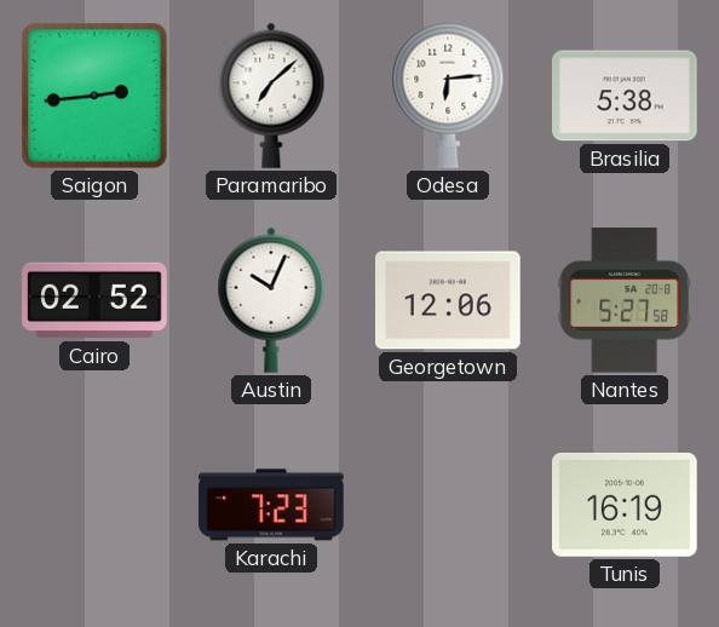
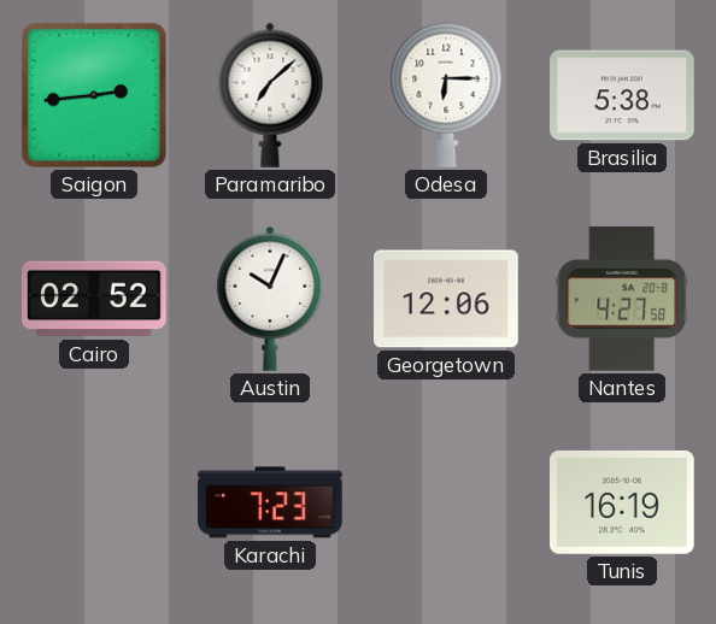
Odesa: 6:14 -> 6:15
Nantes: 5:27 -> 4:27
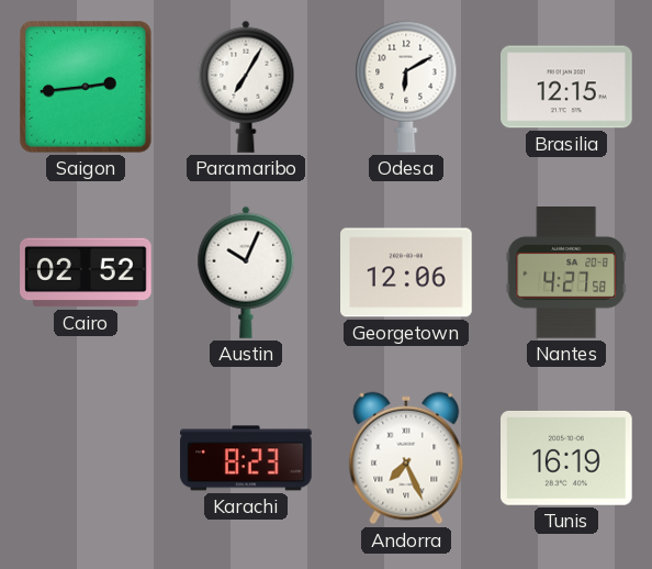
Paramaribo: 7:08 -> 7:05
Odesa: 6:15 -> 6:10
Brasilia: 5:38 -> 12:15
Karachi: 7:23 -> 8:23
Andorra: none -> 7:26
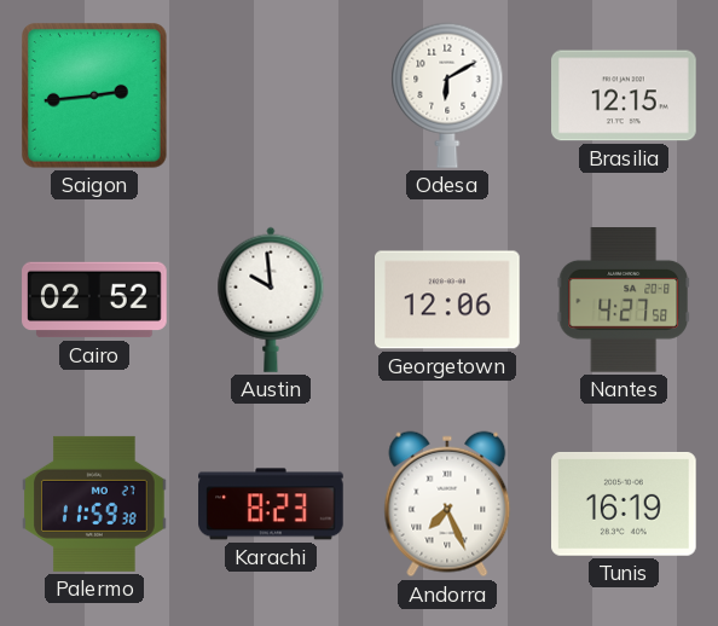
Paramaribo: 7:05 -> none
Austin: 10:04 -> 9:59
Palermo: none -> 11:59
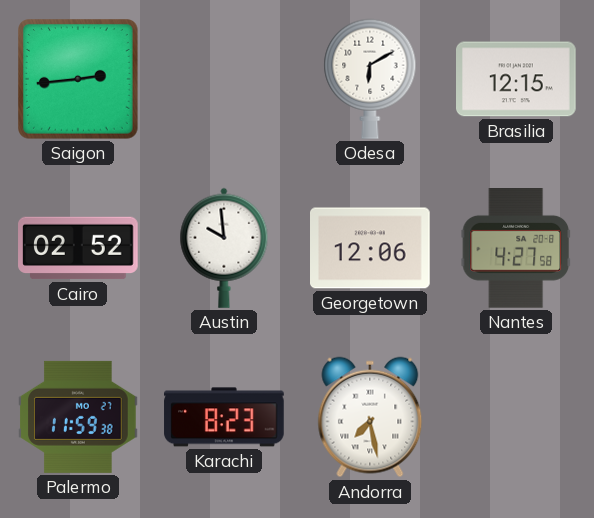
Andorra: 7:26 -> 7:28
Tunis: 16:19 -> none
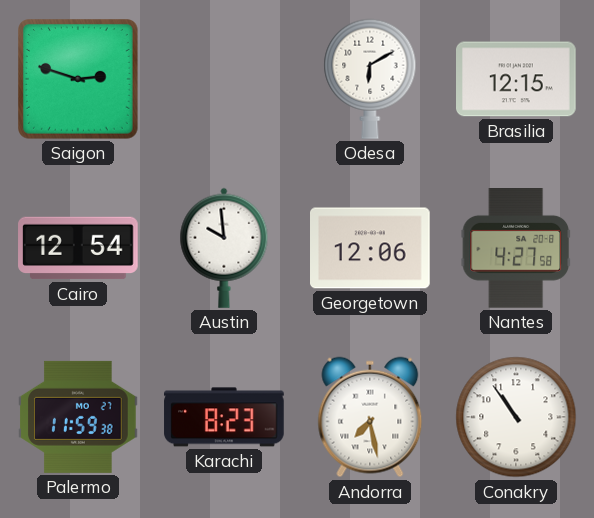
Saigon: 2:44 -> 2:48
Cairo: 02:52 -> 12:54
Conakry: none -> 10:54
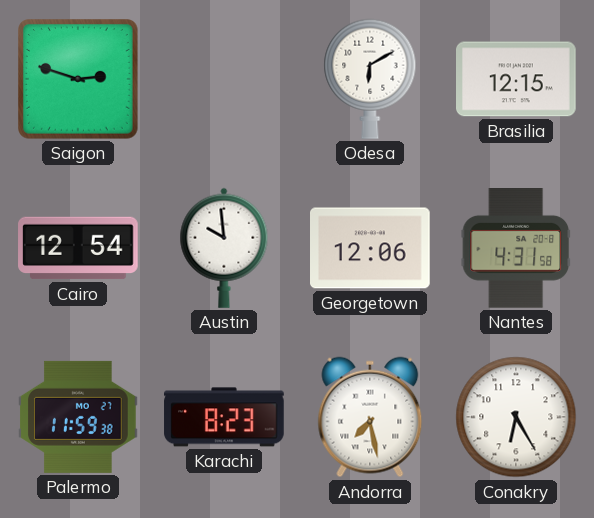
Nantes: 4:27 -> 4:31
Conakry: 10:54 -> 6:25
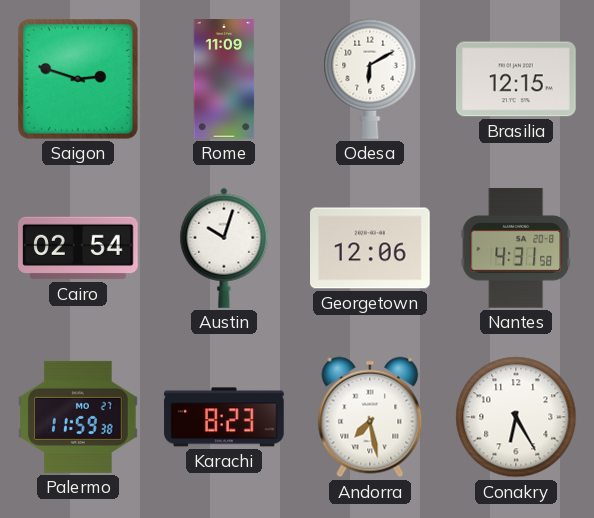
Rome: none -> 11:09
Cairo: 12:54 -> 02:54
Austin: 9:59 -> 10:03
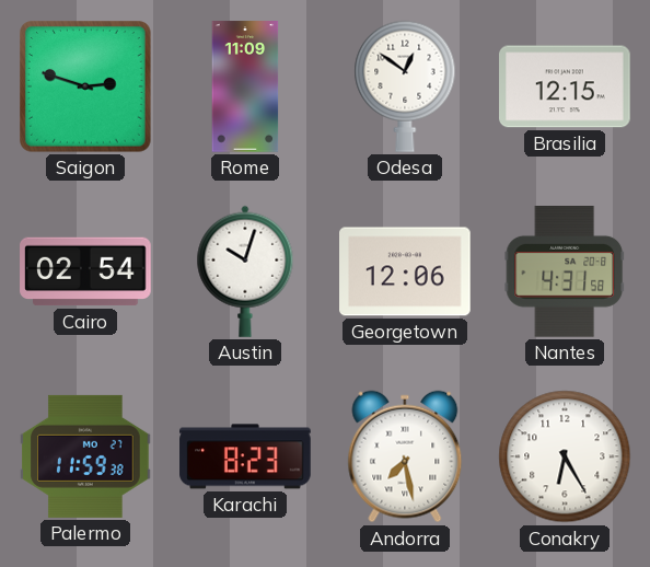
Odesa: 6:10 -> 12:51
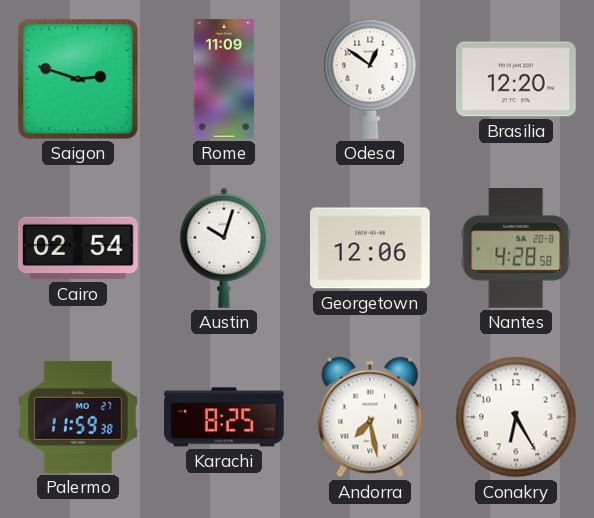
Brasilia: 12:15 -> 12:20
Nantes: 4:31 -> 4:28
Karachi: 8:23 -> 8:25
